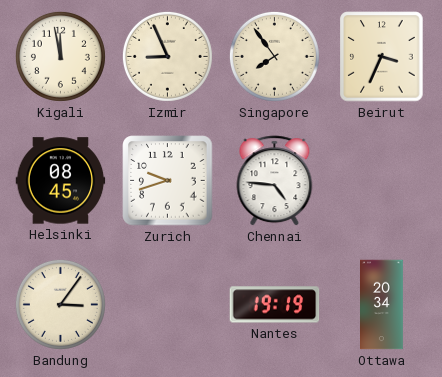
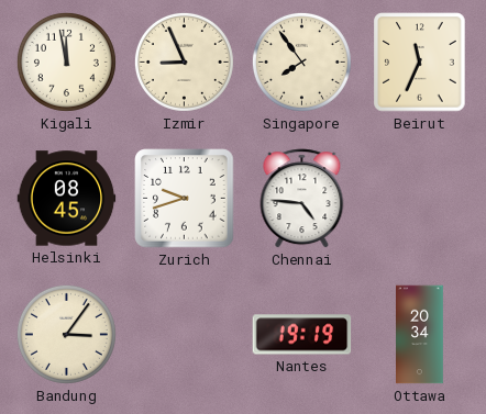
Beirut: 3:34 -> 11:34
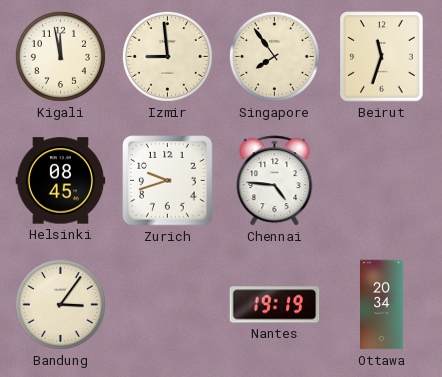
Izmir: 8:56 -> 8:59
Beirut: 11:34 -> 11:33
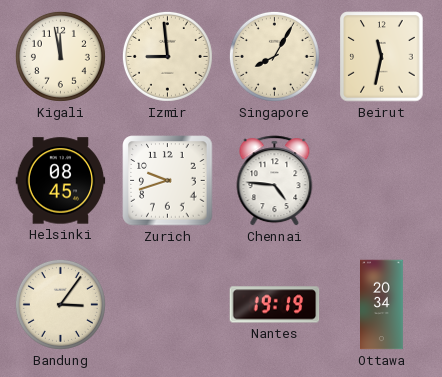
Singapore: 7:54 -> 8:05
Beirut: 11:33 -> 11:32
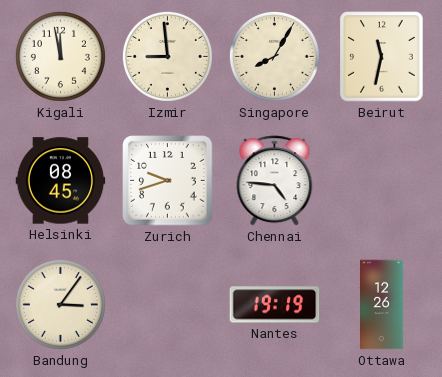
Ottawa: 20:34 -> 12:26
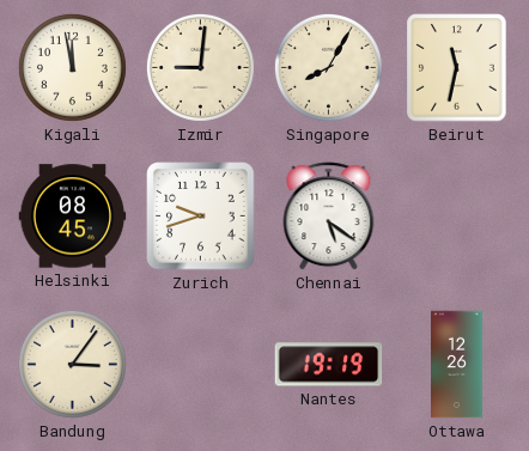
Izmir: 8:59 -> 9:01
Chennai: 4:46 -> 5:21
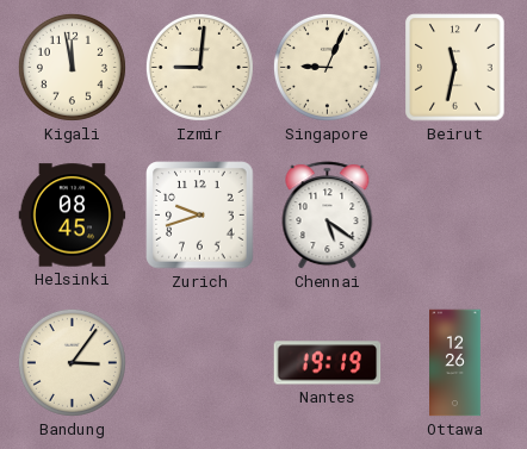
Singapore: 8:05 -> 9:04
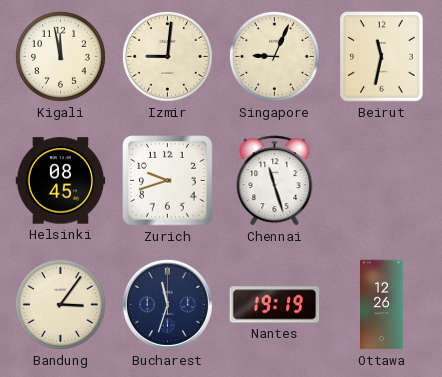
Chennai: 5:21 -> 11:27
Bucharest: none -> 11:33
